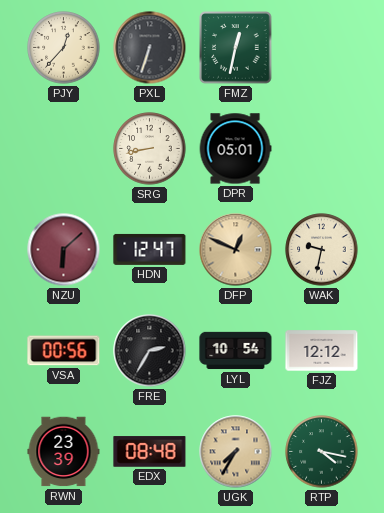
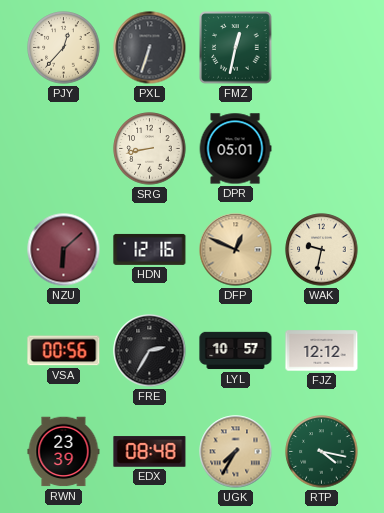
HDN: 12:47 -> 12:16
LYL: 10:54 -> 10:57
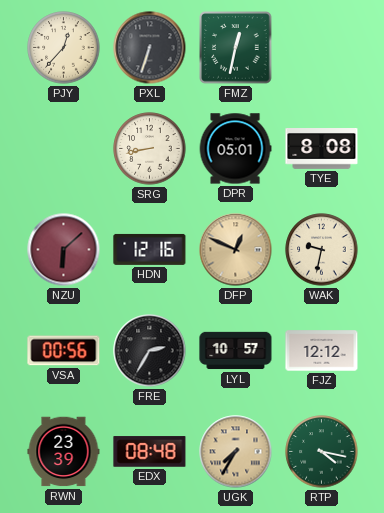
TYE: none -> 8:08
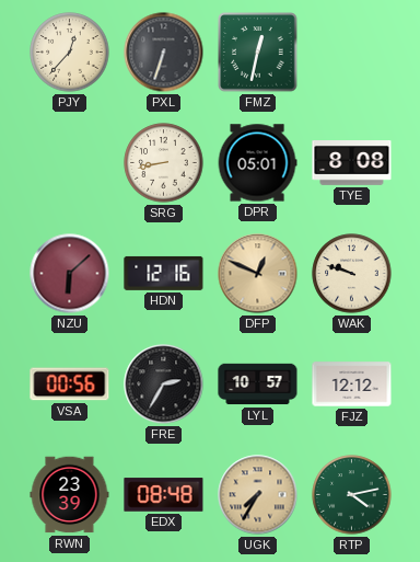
WAK: 9:32 -> 9:48
RTP: 4:17 -> 4:13
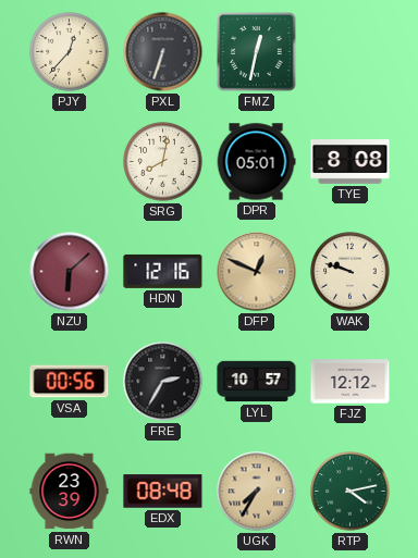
SRG: 8:43 -> 8:02
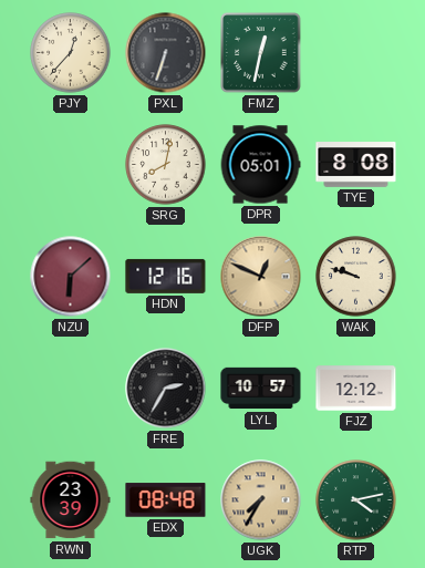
VSA: 00:56 -> none
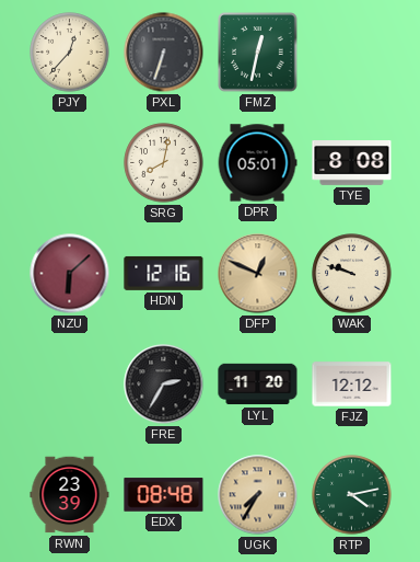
LYL: 10:57 -> 11:20
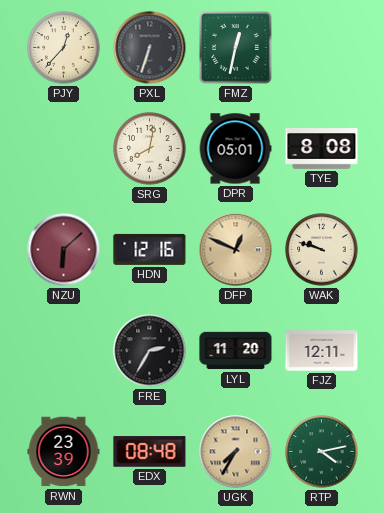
FJZ: 12:12 -> 12:11
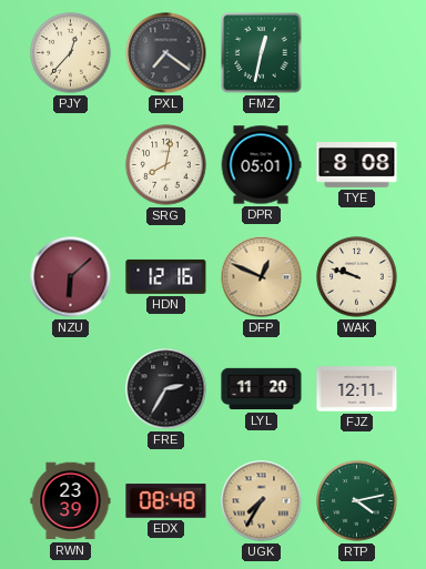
PXL: 6:33 -> 7:21
